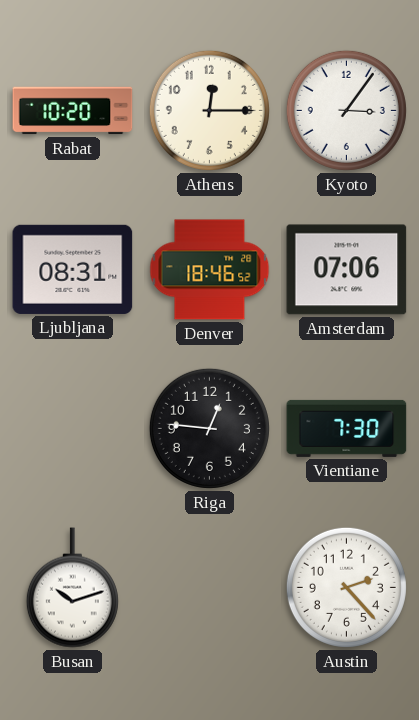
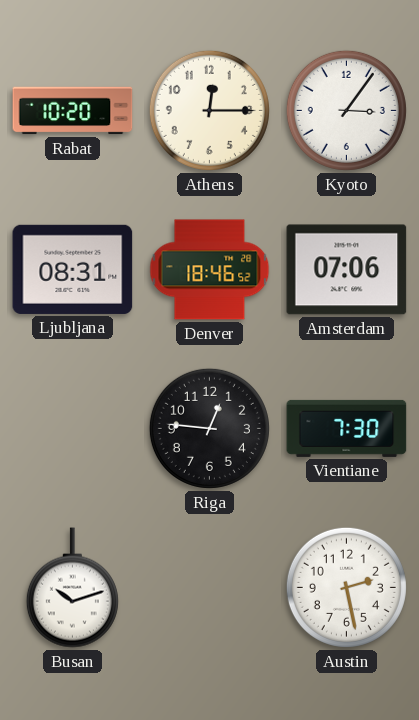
Austin: 2:23 -> 2:28
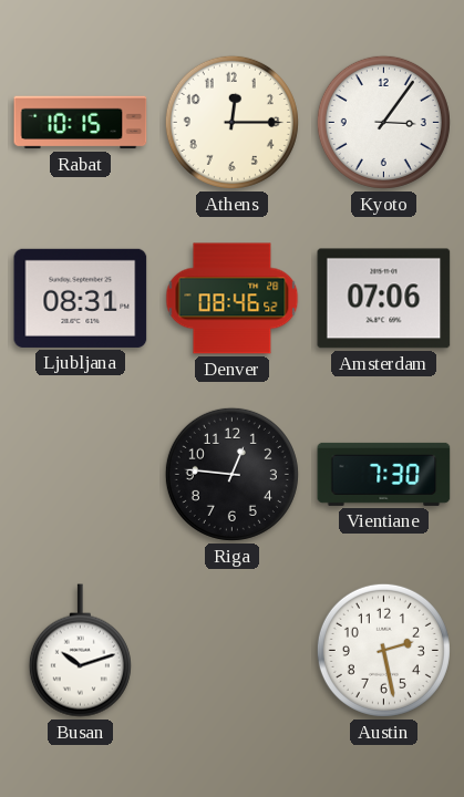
Rabat: 10:20 -> 10:15
Denver: 18:46 -> 08:46
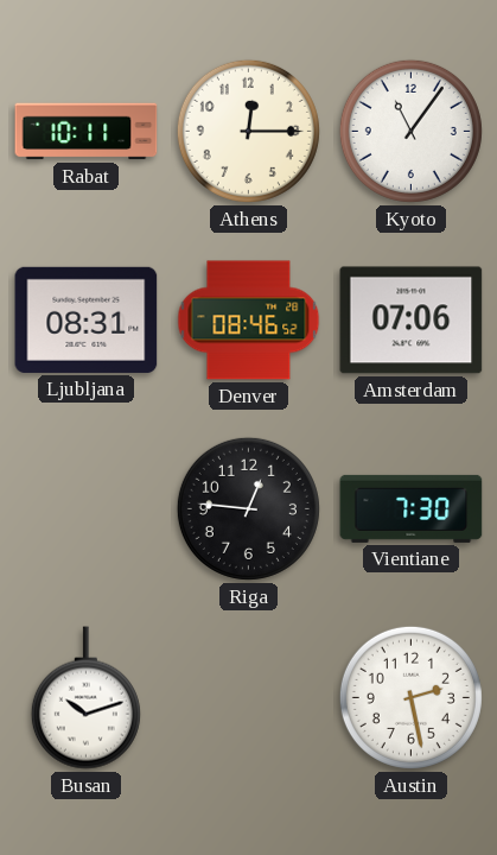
Rabat: 10:15 -> 10:11
Kyoto: 3:06 -> 11:06
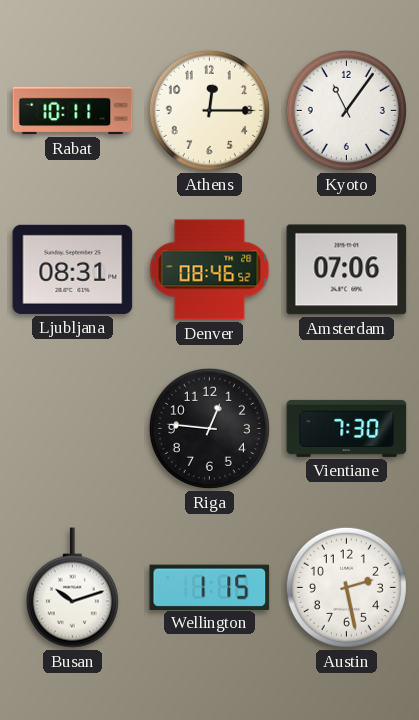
Wellington: none -> 1:15
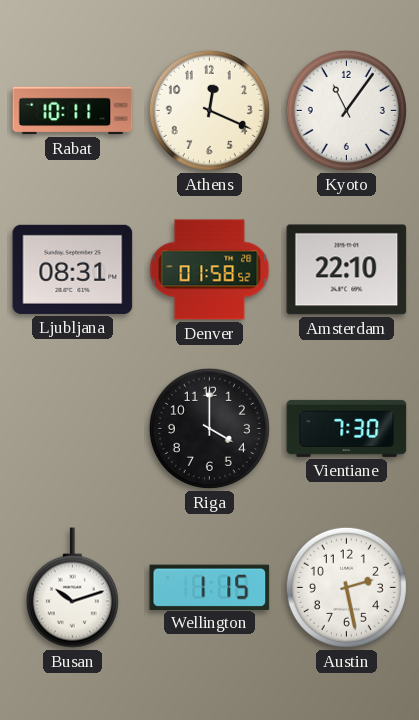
Athens: 12:15 -> 12:19
Denver: 08:46 -> 01:58
Amsterdam: 07:06 -> 22:10
Riga: 12:46 -> 4:00
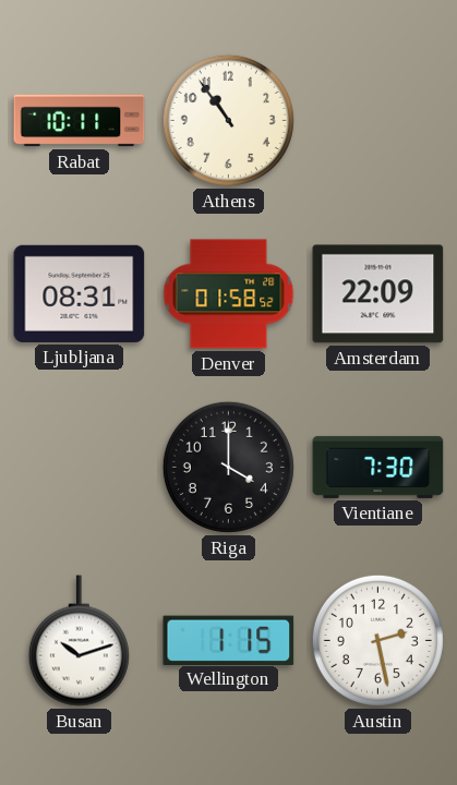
Athens: 12:19 -> 10:54
Kyoto: 11:06 -> none
Amsterdam: 22:10 -> 22:09
